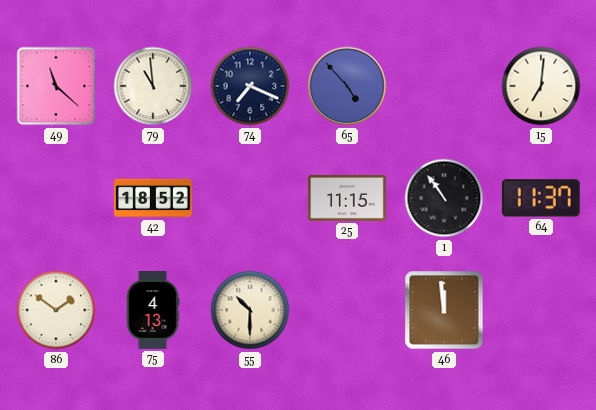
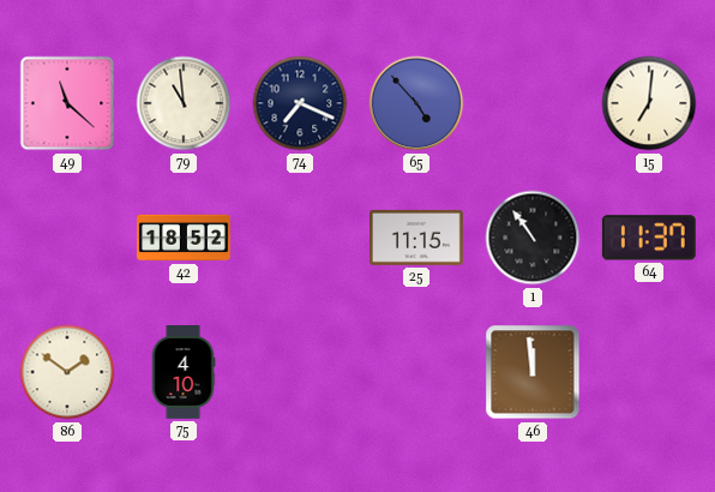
75: 4:13 -> 4:10
55: 10:30 -> none
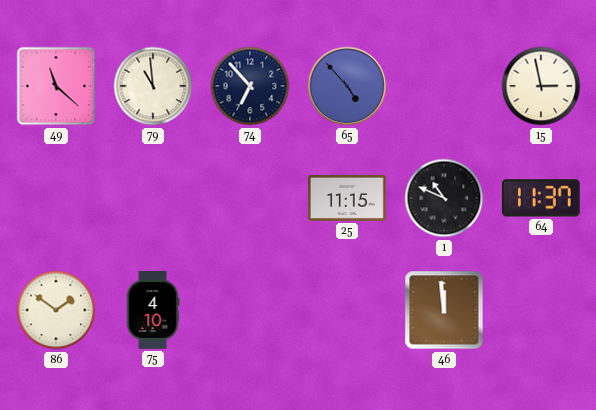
74: 7:19 -> 6:53
15: 7:01 -> 2:58
42: 18:52 -> none
1: 10:54 -> 10:49
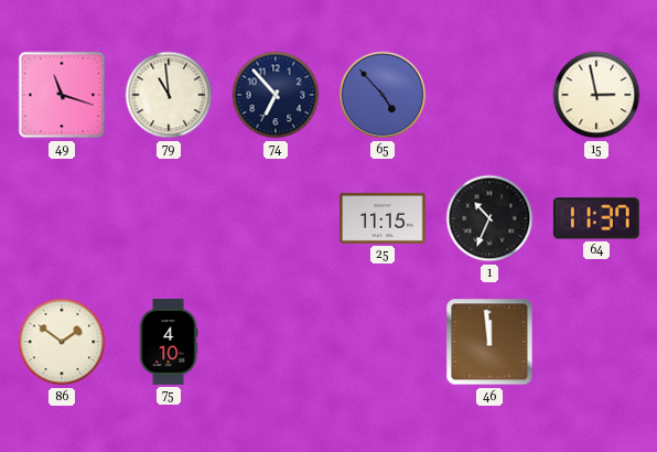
49: 11:22 -> 11:18
1: 10:49 -> 10:34
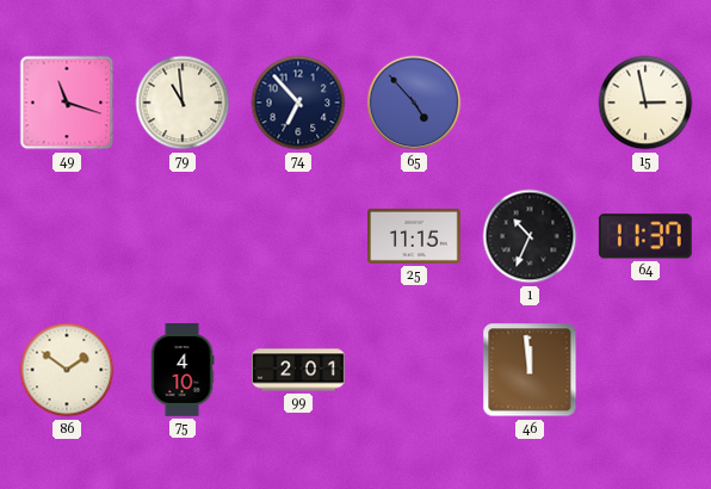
99: none -> 2:01
